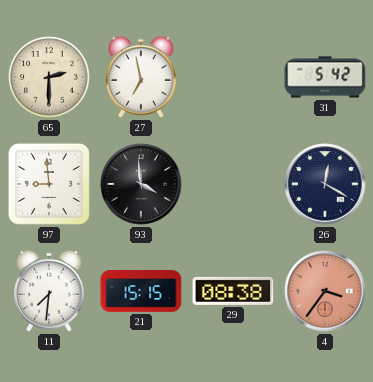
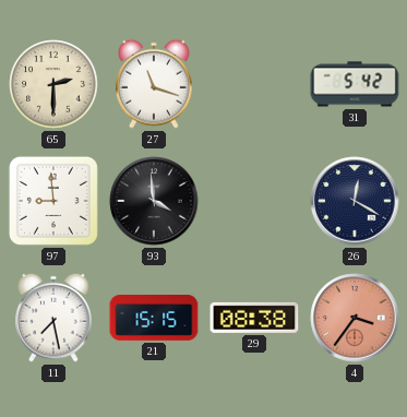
27: 6:58 -> 11:18
11: 7:31 -> 7:28
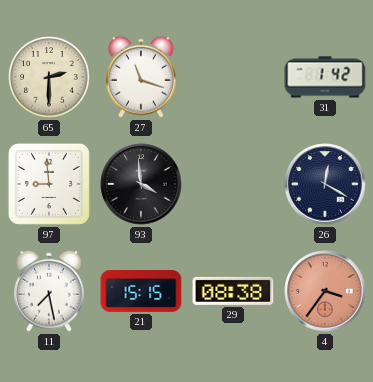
31: 5:42 -> 1:42
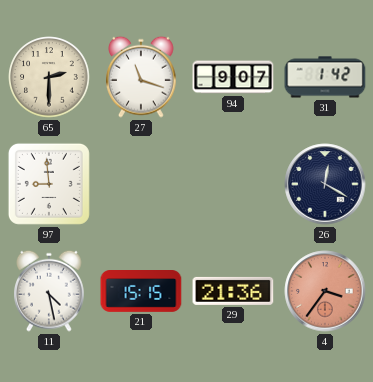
94: none -> 9:07
93: 3:59 -> none
11: 7:28 -> 4:28
29: 08:38 -> 21:36
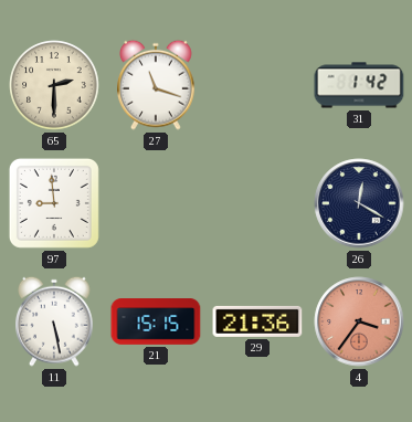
94: 9:07 -> none
11: 4:28 -> 5:28
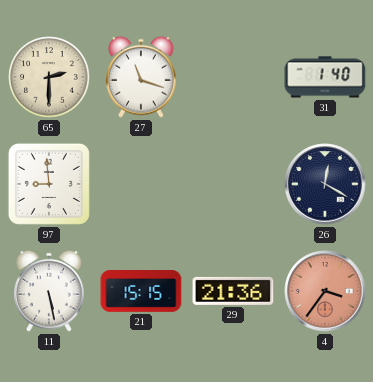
31: 1:42 -> 1:40
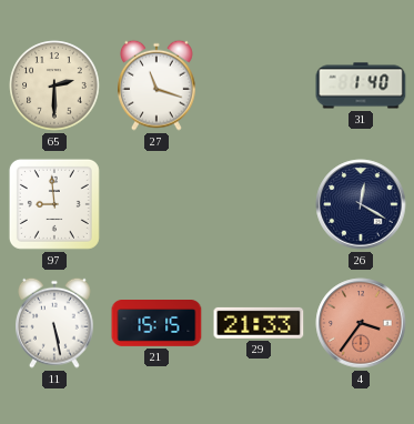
29: 21:36 -> 21:33
